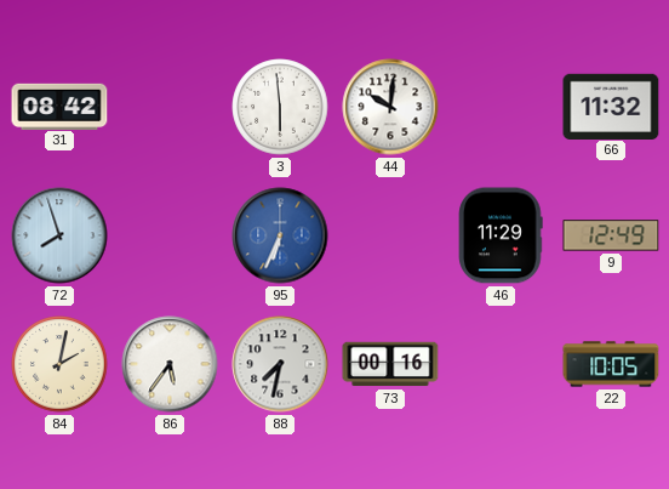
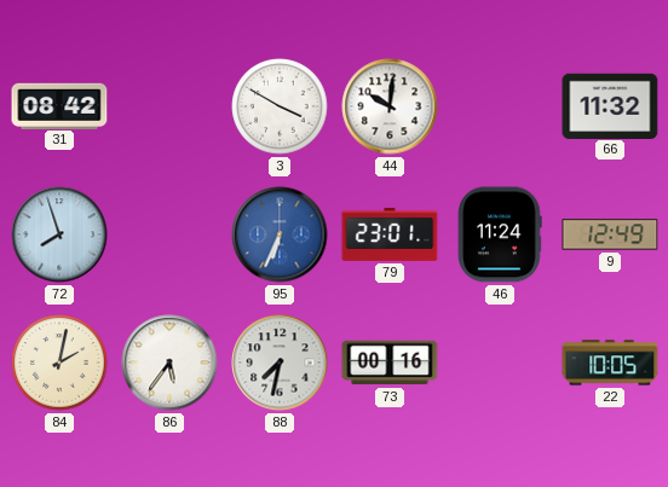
3: 5:59 -> 3:50
79: none -> 23:01
46: 11:29 -> 11:24
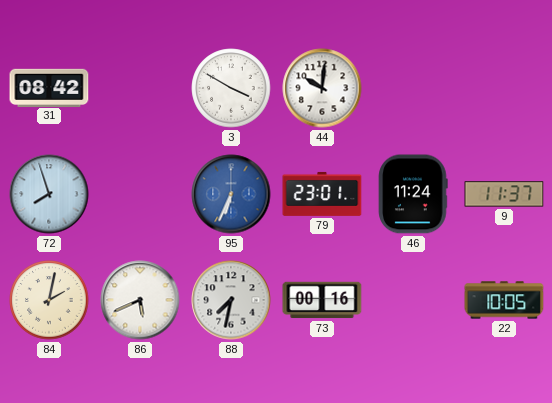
66: 11:32 -> none
9: 12:49 -> 11:37
86: 5:36 -> 5:41
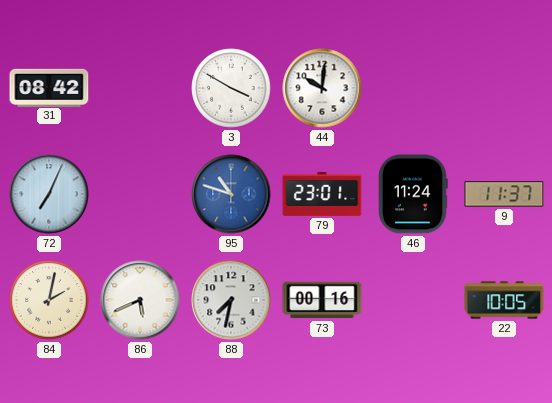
72: 7:57 -> 7:04
95: 6:34 -> 10:48
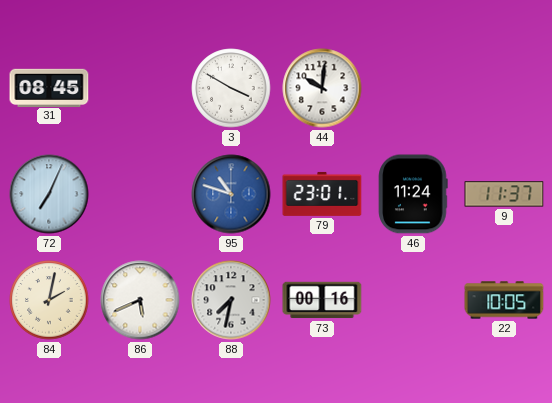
31: 08:42 -> 08:45
